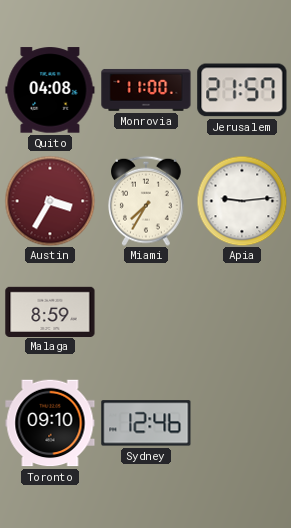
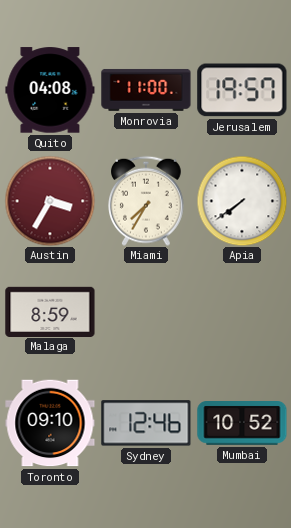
Jerusalem: 21:57 -> 19:57
Apia: 9:14 -> 7:39
Mumbai: none -> 10:52
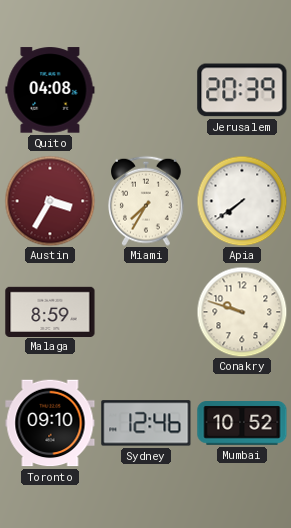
Monrovia: 11:00 -> none
Jerusalem: 19:57 -> 20:39
Conakry: none -> 9:48
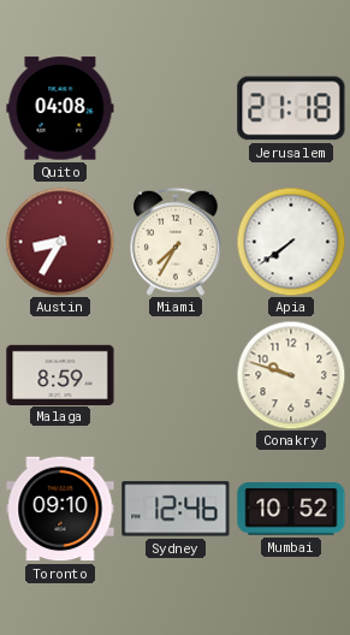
Jerusalem: 20:39 -> 21:18
Austin: 3:35 -> 8:35
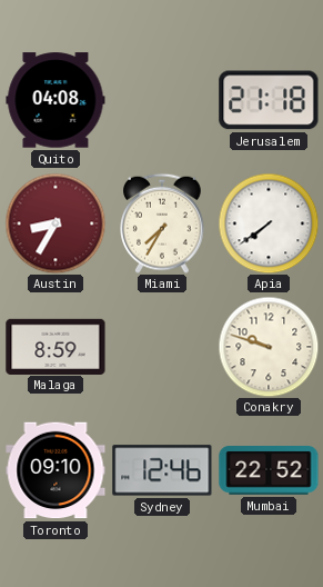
Mumbai: 10:52 -> 22:52
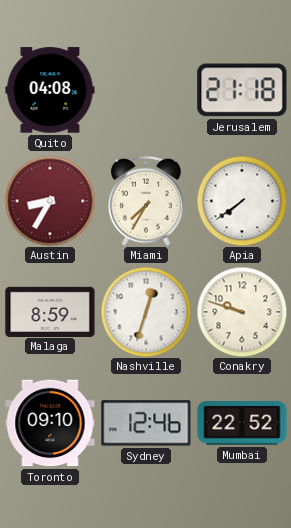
Nashville: none -> 12:33
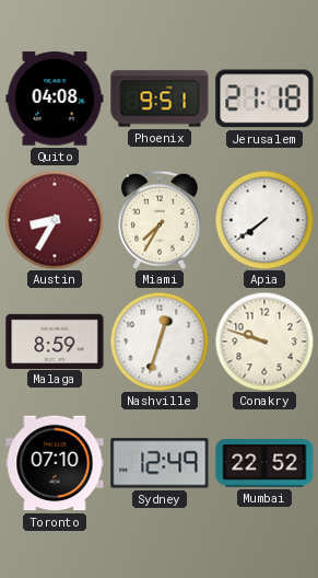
Phoenix: none -> 9:51
Toronto: 09:10 -> 07:10
Sydney: 12:46 -> 12:49
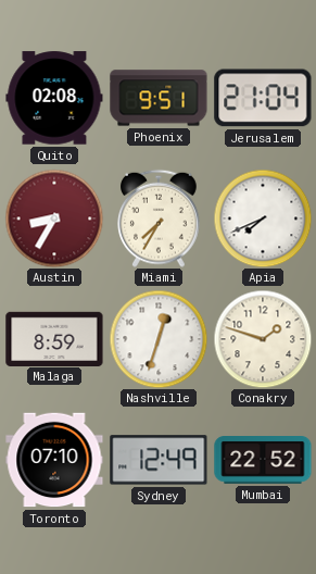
Quito: 04:08 -> 02:08
Jerusalem: 21:18 -> 21:04
Apia: 7:39 -> 7:41
Conakry: 9:48 -> 1:48
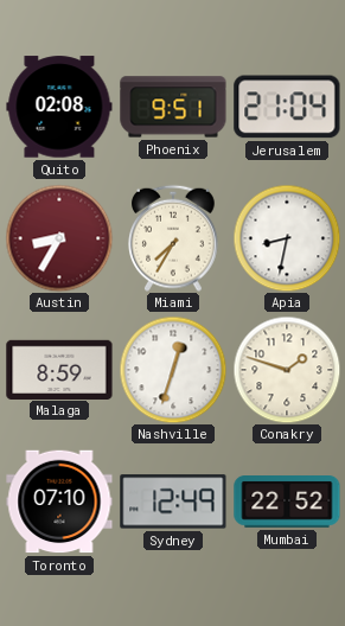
Apia: 7:41 -> 8:32
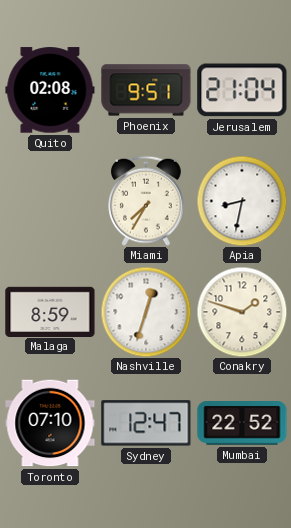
Austin: 8:35 -> none
Sydney: 12:49 -> 12:47
